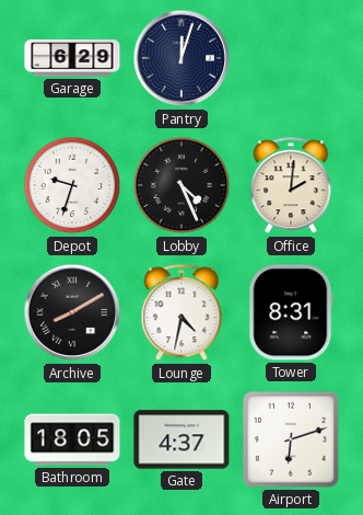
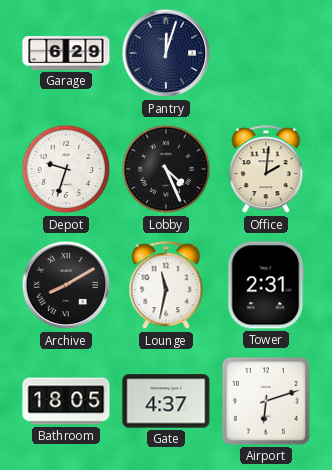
Lounge: 4:32 -> 11:32
Tower: 8:31 -> 2:31
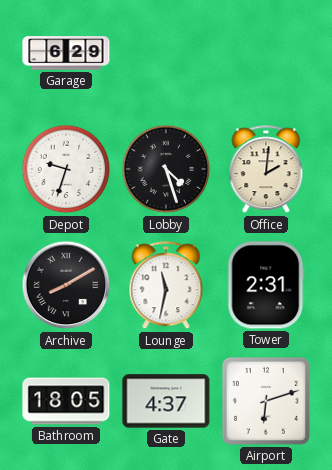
Pantry: 12:03 -> none
Lobby: 4:26 -> 4:27
